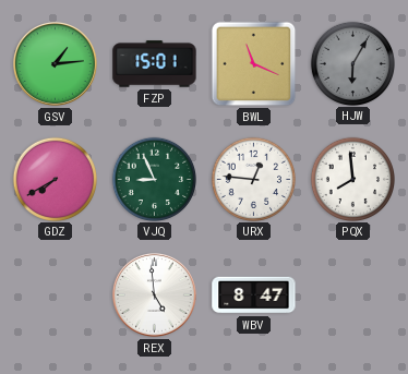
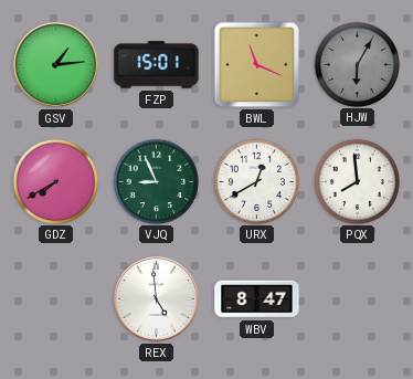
URX: 12:46 -> 12:40
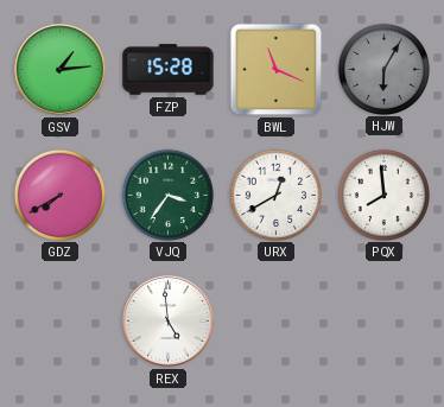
FZP: 15:01 -> 15:28
VJQ: 8:56 -> 3:36
WBV: 8:47 -> none
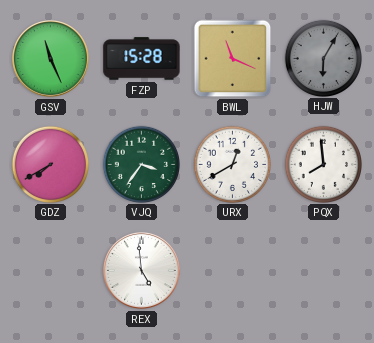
GSV: 1:14 -> 11:26
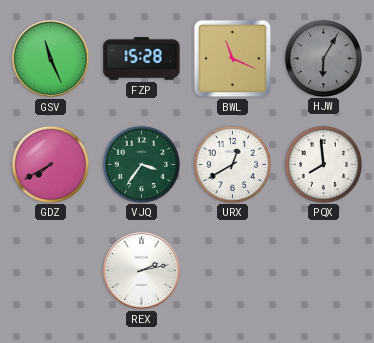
REX: 4:59 -> 2:13
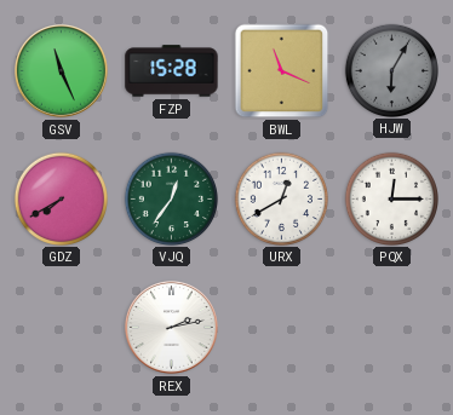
VJQ: 3:36 -> 12:36
PQX: 7:59 -> 12:15
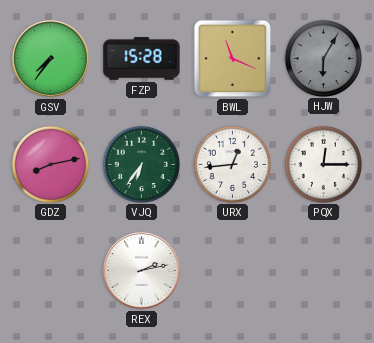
GSV: 11:26 -> 7:36
GDZ: 7:40 -> 8:13
VJQ: 12:36 -> 6:36
URX: 12:40 -> 12:44
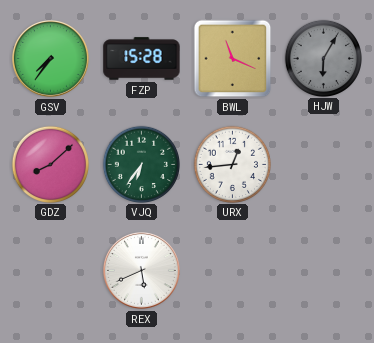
GDZ: 8:13 -> 8:08
PQX: 12:15 -> none
REX: 2:13 -> 5:41
